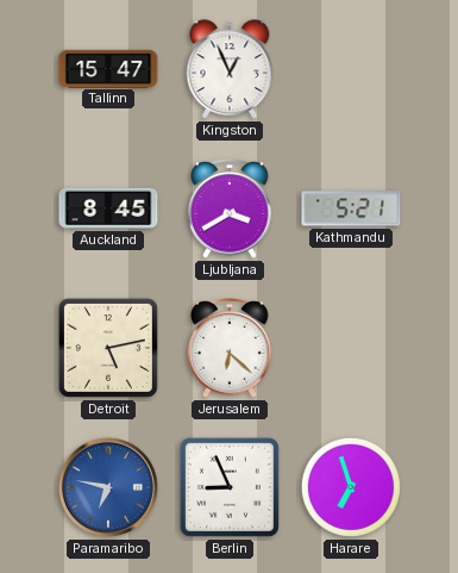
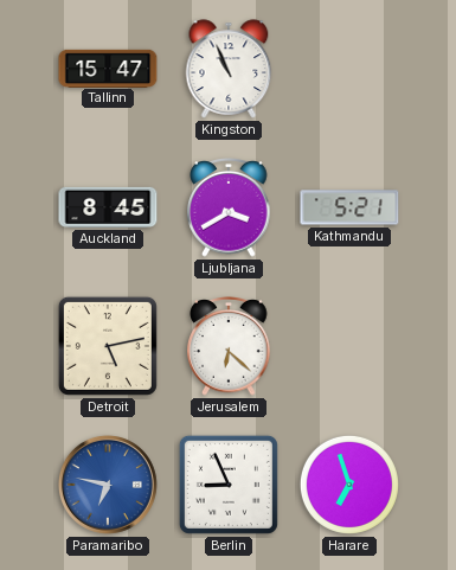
Kingston: 12:56 -> 10:56
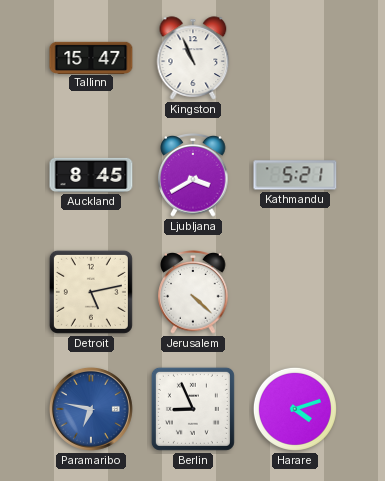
Jerusalem: 6:22 -> 4:22
Harare: 6:57 -> 4:12
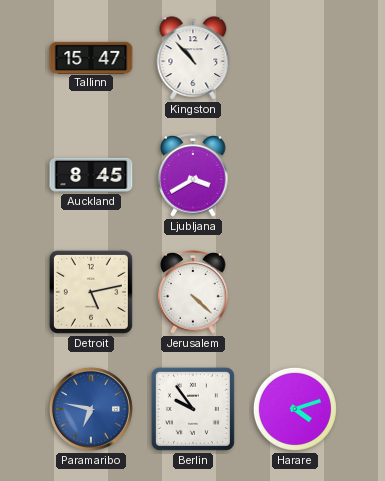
Kingston: 10:56 -> 10:53
Kathmandu: 5:21 -> none
Berlin: 8:56 -> 9:54
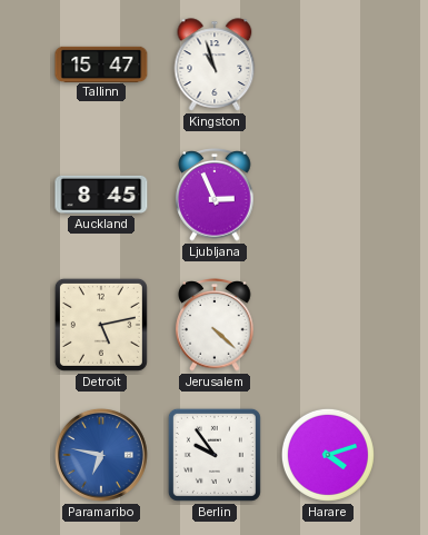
Kingston: 10:53 -> 10:57
Ljubljana: 3:40 -> 2:56
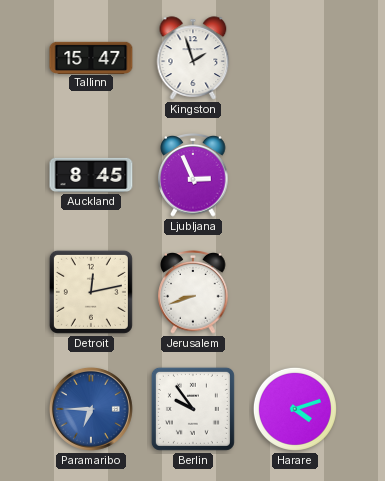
Kingston: 10:57 -> 1:57
Detroit: 5:13 -> 12:13
Jerusalem: 4:22 -> 8:42
Paramaribo: 6:47 -> 6:45
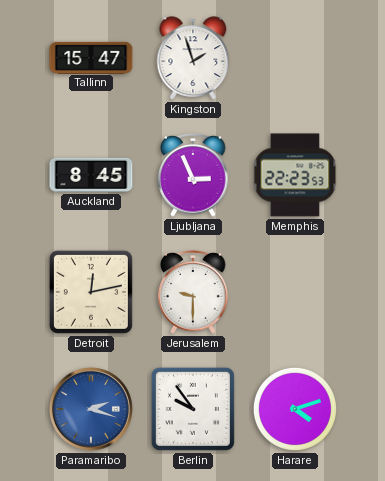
Memphis: none -> 22:23
Jerusalem: 8:42 -> 9:30
Paramaribo: 6:45 -> 2:18
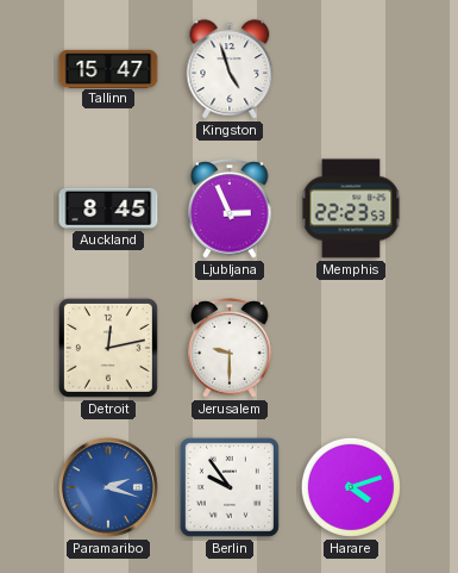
Kingston: 1:57 -> 4:57
